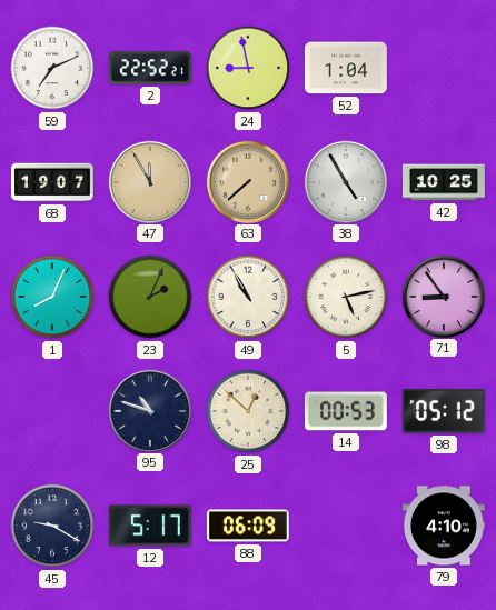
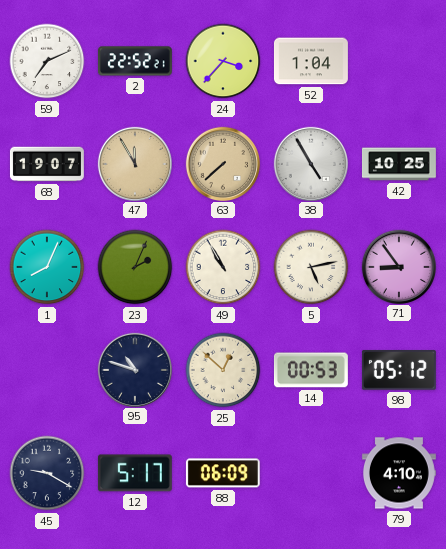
24: 8:58 -> 3:37
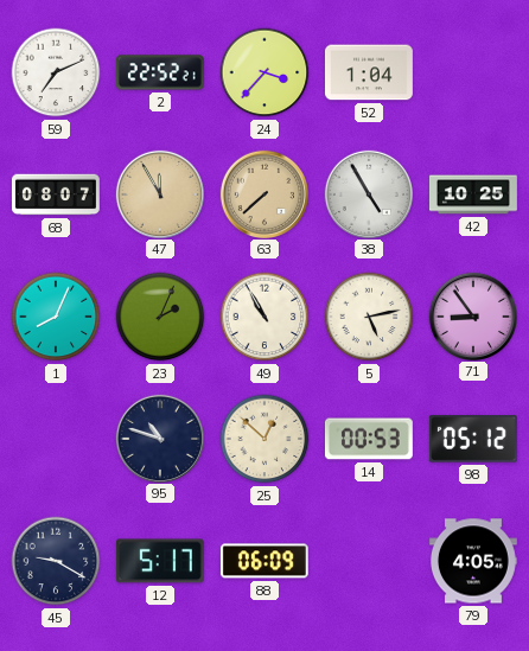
68: 19:07 -> 08:07
79: 4:10 -> 4:05
